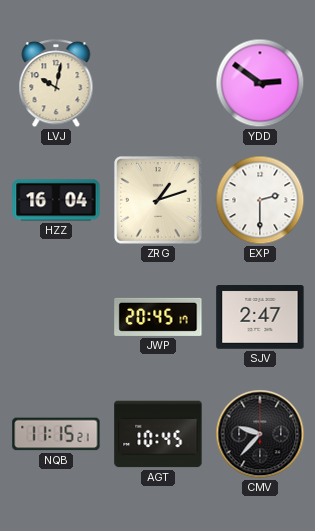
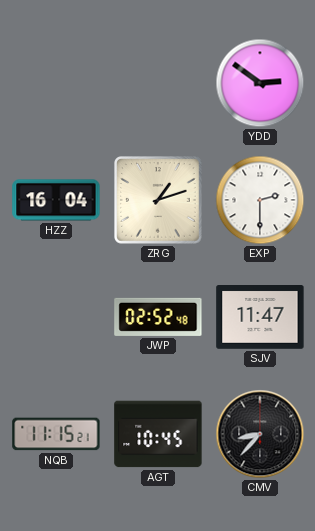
LVJ: 10:02 -> none
JWP: 20:45 -> 02:52
SJV: 2:47 -> 11:47
CMV: 9:37 -> 8:37
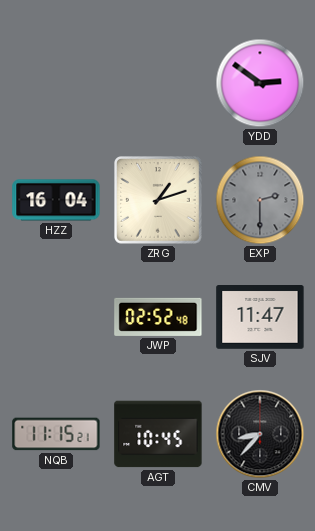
EXP dial: white -> grey
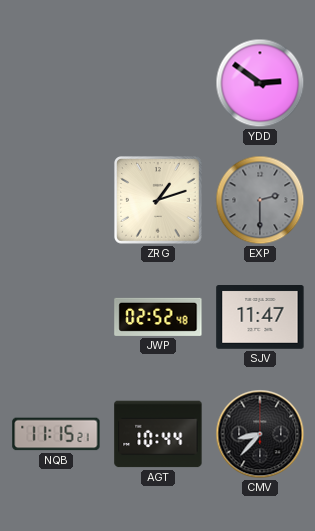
HZZ: 16:04 -> none
AGT: 10:45 -> 10:44
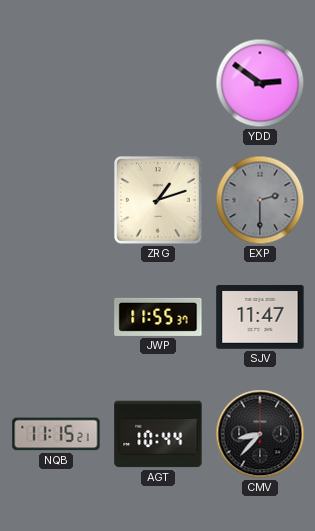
JWP: 02:52 -> 11:55
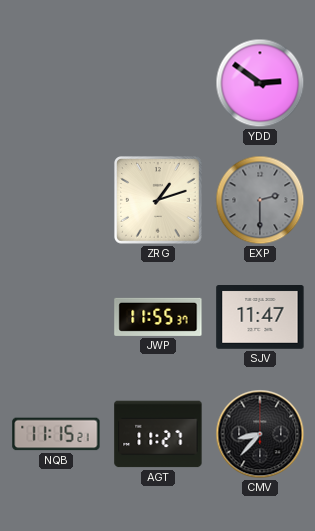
AGT: 10:44 -> 11:27
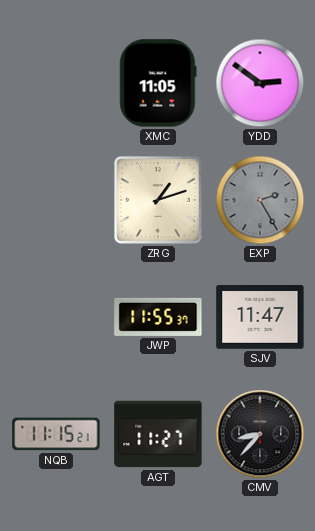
XMC: none -> 11:05
EXP: 2:30 -> 2:25
